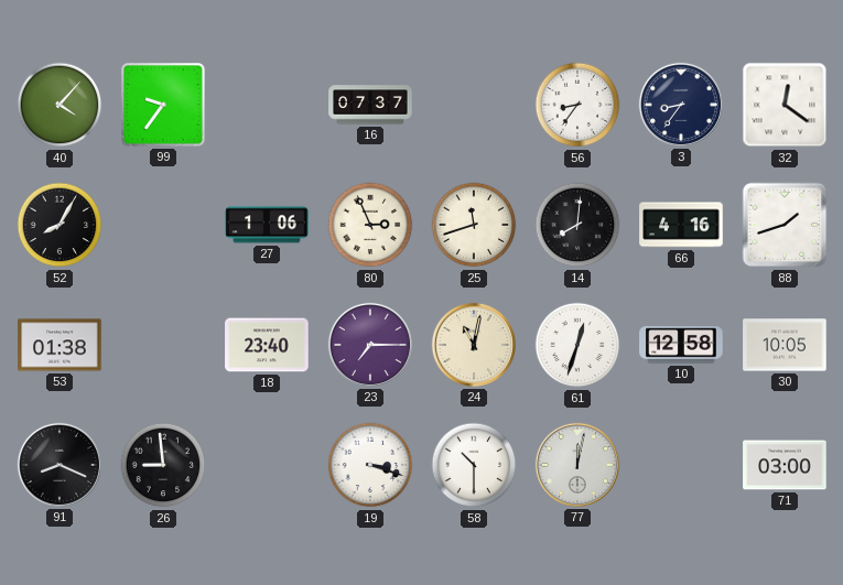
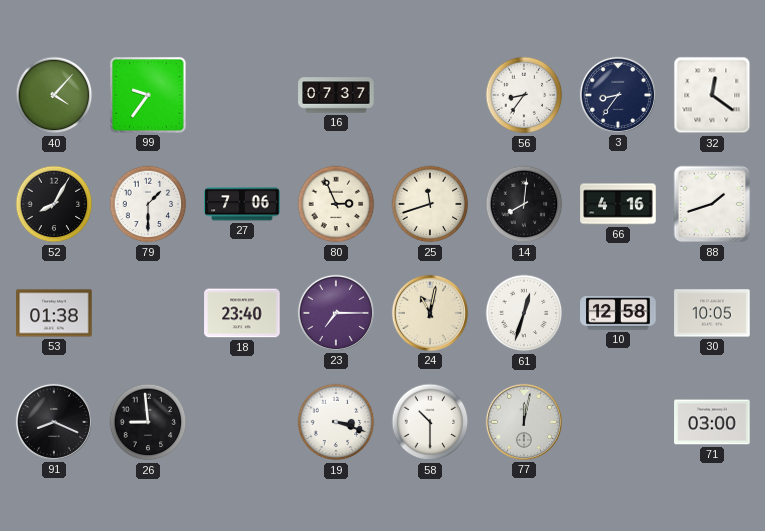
79: none -> 1:30
27: 1:06 -> 7:06
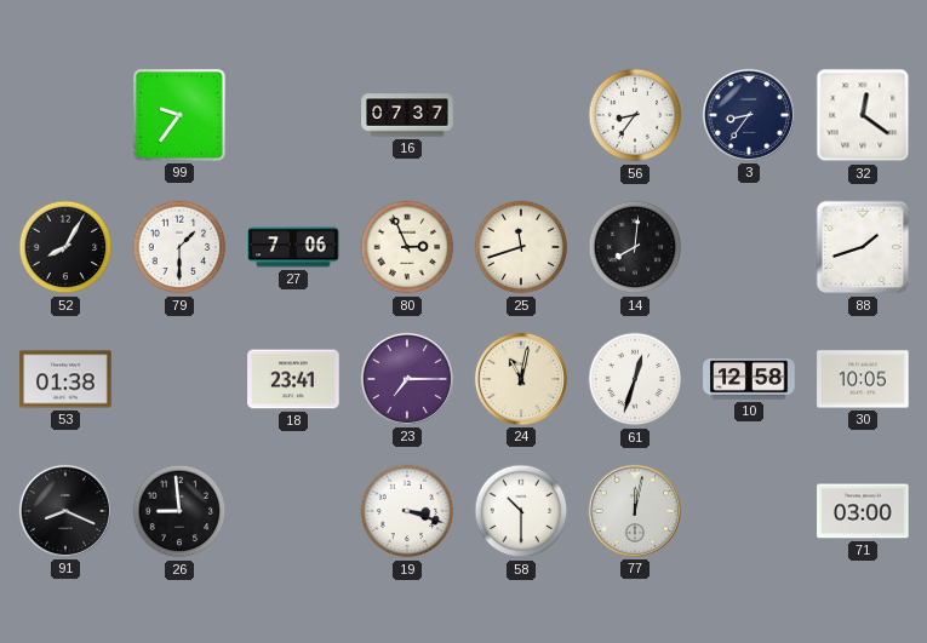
40: 4:07 -> none
66: 4:16 -> none
18: 23:40 -> 23:41
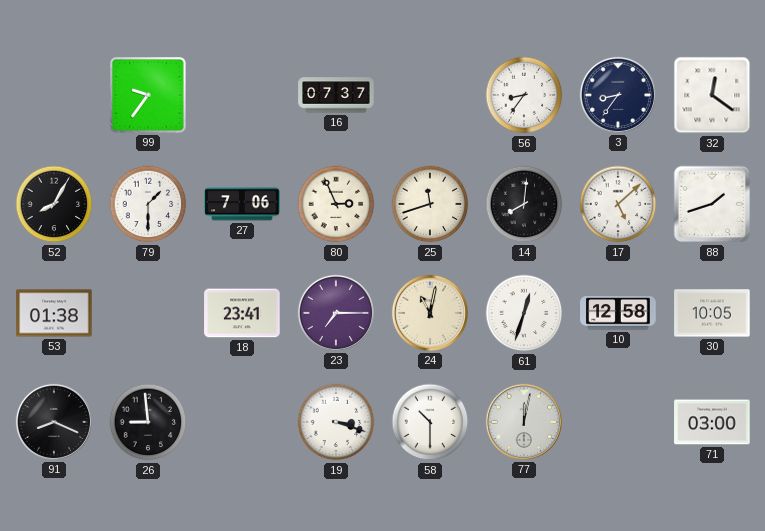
17: none -> 5:08
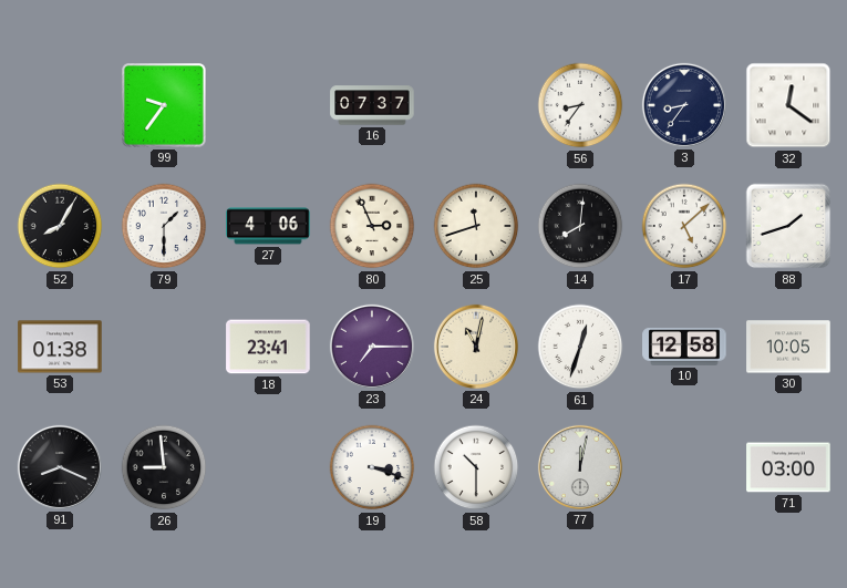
27: 7:06 -> 4:06
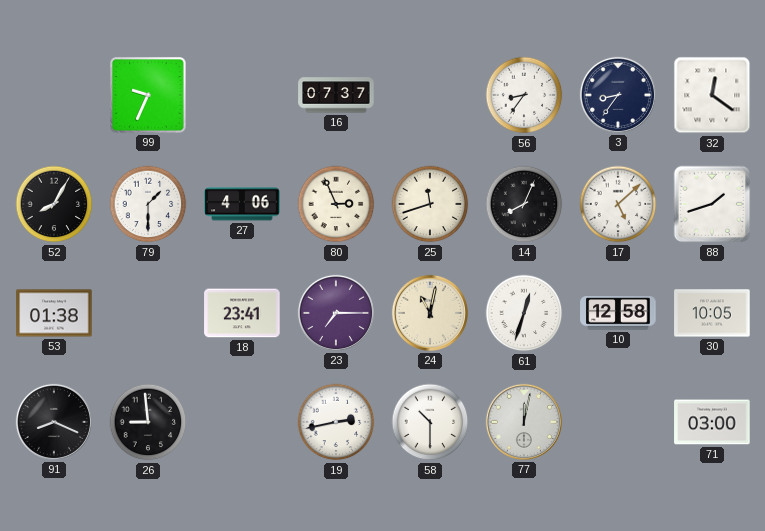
99: 9:36 -> 9:34
14: 8:01 -> 8:04
19: 3:18 -> 2:43
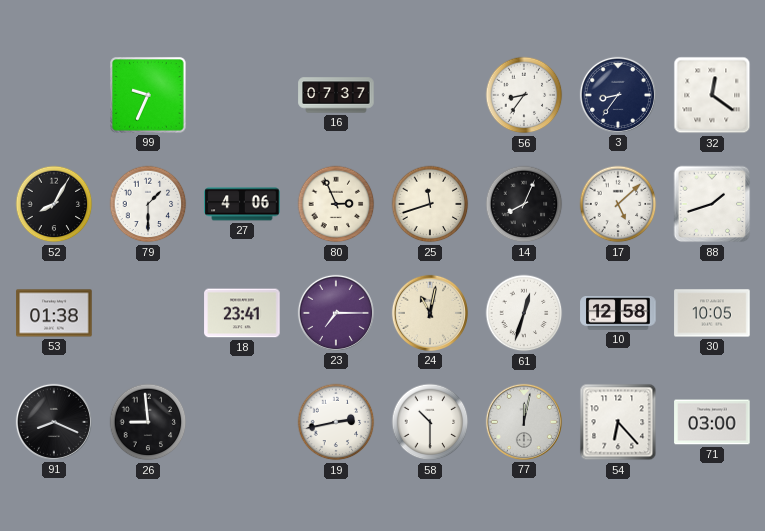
54: none -> 6:23
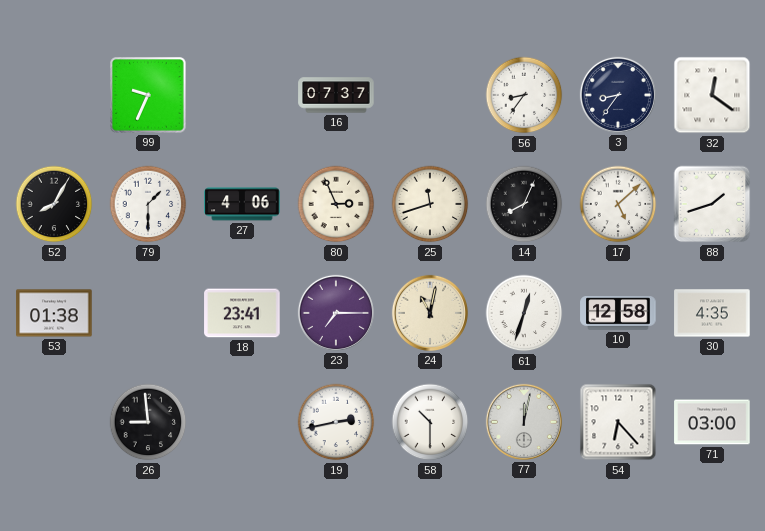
30: 10:05 -> 4:35
91: 8:19 -> none
